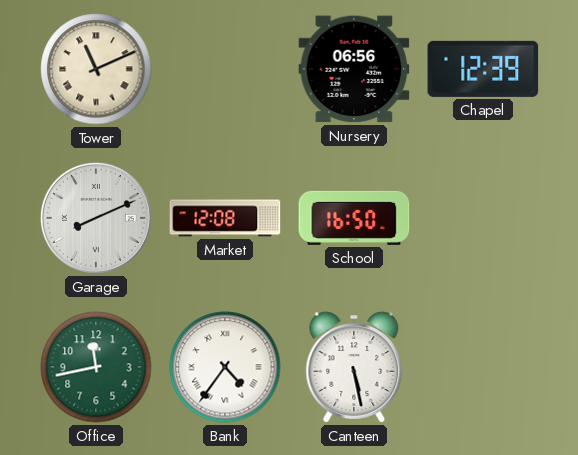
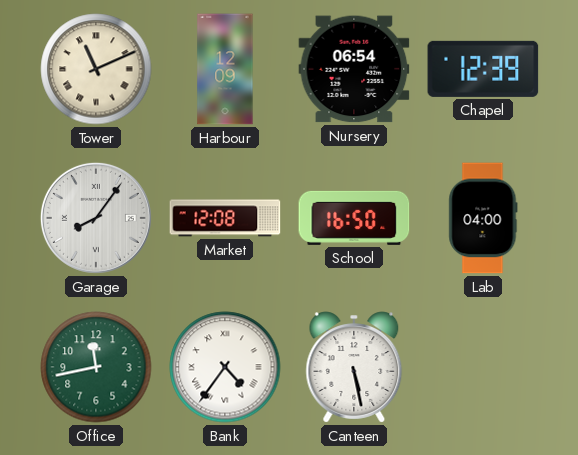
Harbour: none -> 12:09
Nursery: 06:56 -> 06:54
Garage: 8:11 -> 8:06
Lab: none -> 04:00
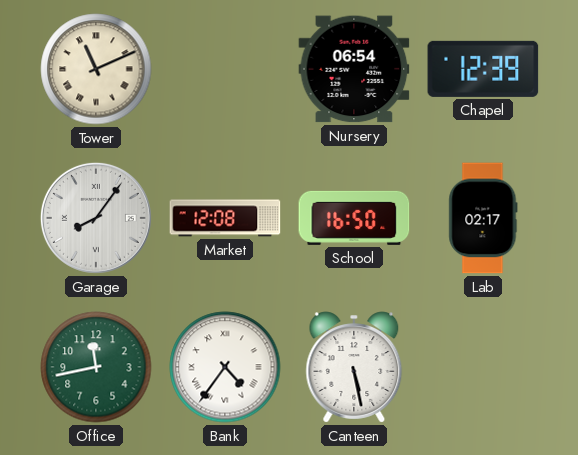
Harbour: 12:09 -> none
Lab: 04:00 -> 02:17
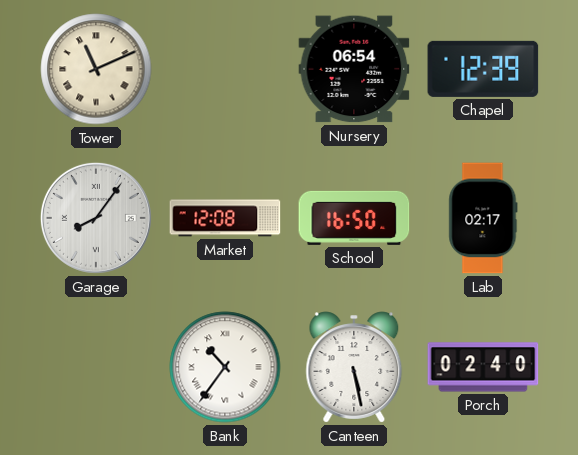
Office: 11:43 -> none
Bank: 4:36 -> 10:36
Porch: none -> 02:40
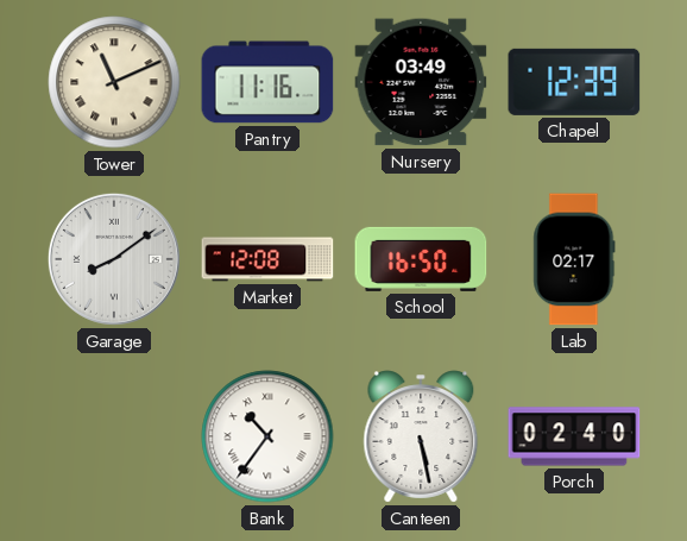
Pantry: none -> 11:16
Nursery: 06:54 -> 03:49
Garage: 8:06 -> 8:09
